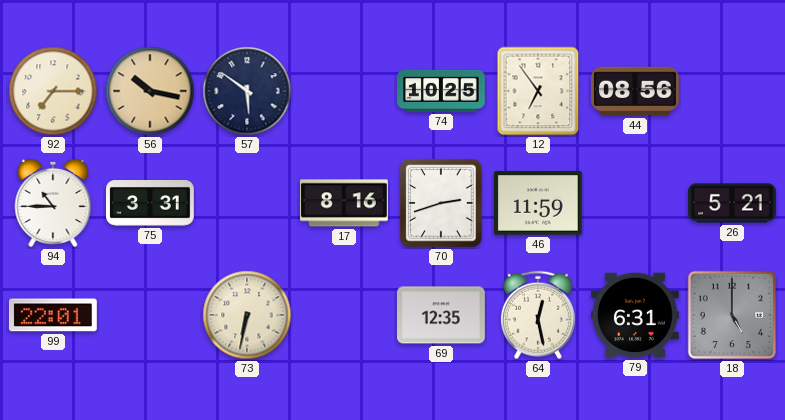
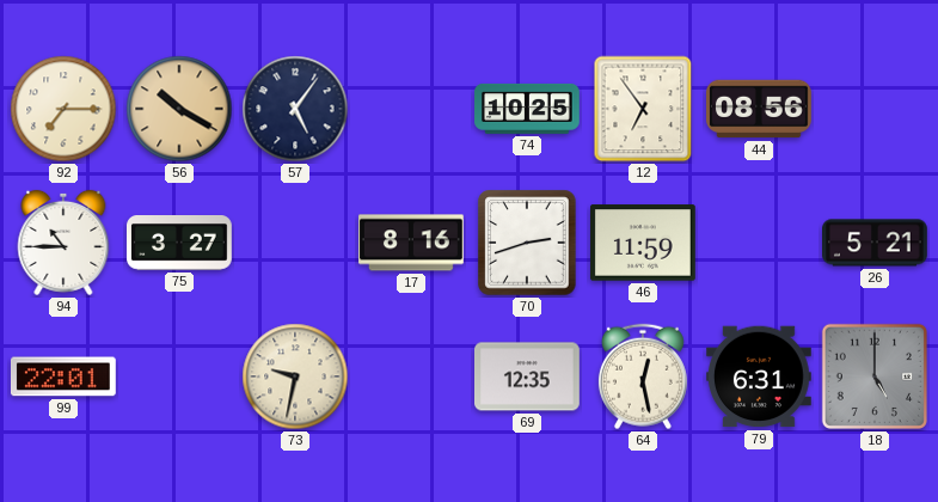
56: 10:17 -> 10:20
57: 5:51 -> 5:06
75: 3:31 -> 3:27
73: 6:32 -> 9:32
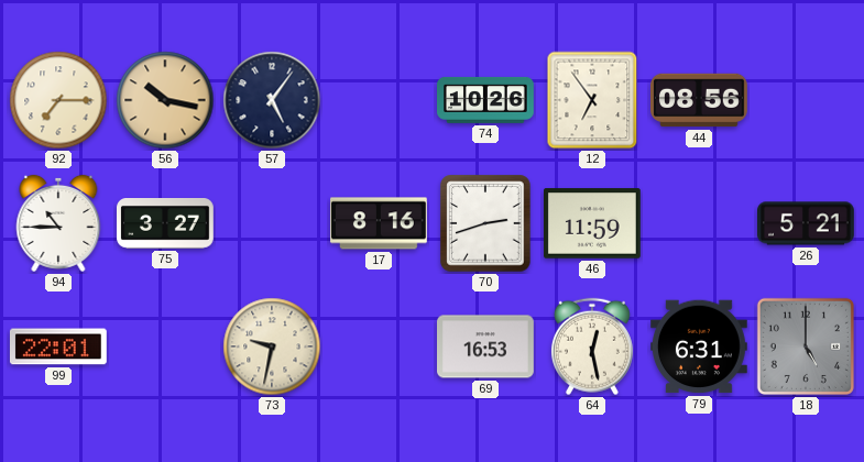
56: 10:20 -> 10:17
74: 10:25 -> 10:26
69: 12:35 -> 16:53
